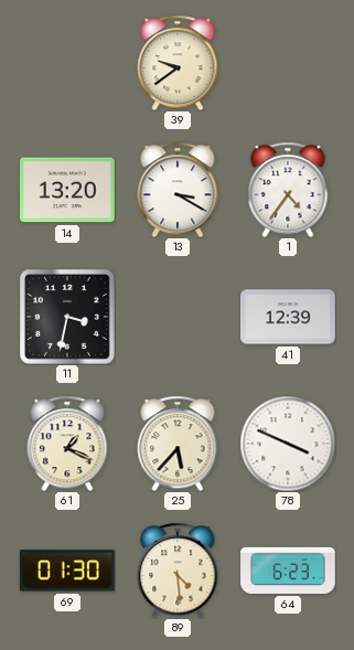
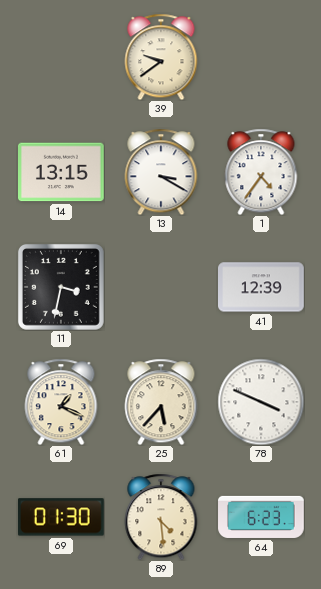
14: 13:20 -> 13:15
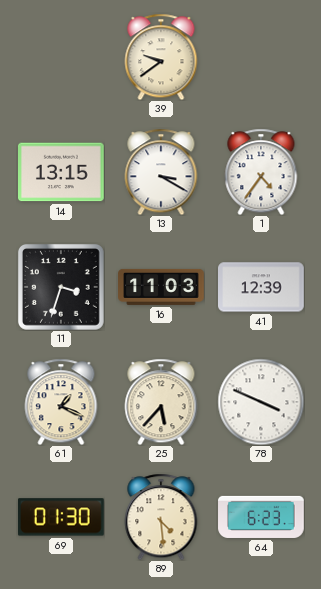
11: 3:32 -> 3:33
16: none -> 11:03
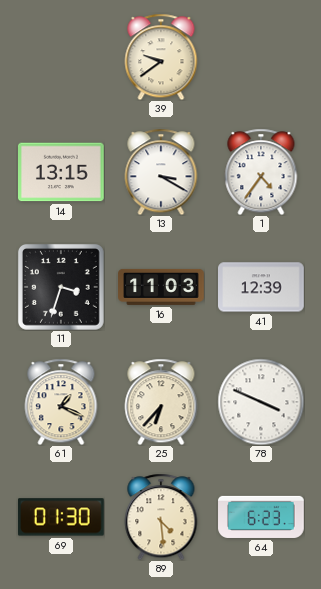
25: 5:37 -> 6:37
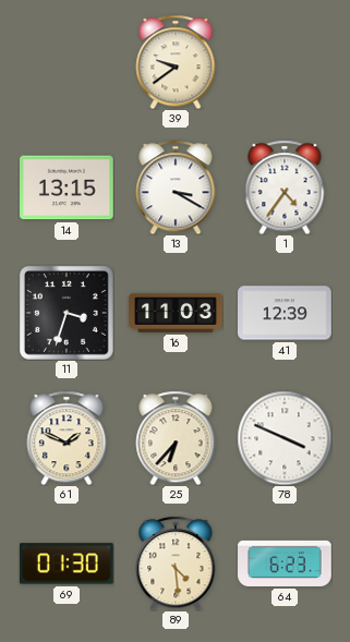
61: 1:19 -> 1:49
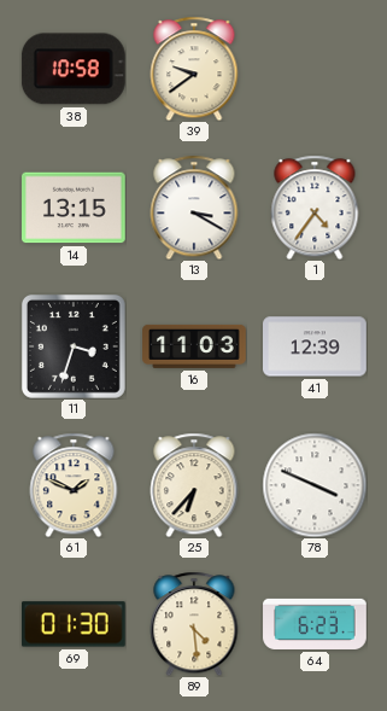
38: none -> 10:58
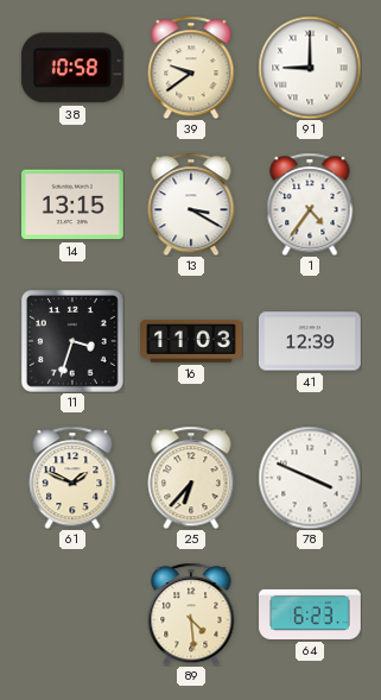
91: none -> 9:00
69: 01:30 -> none
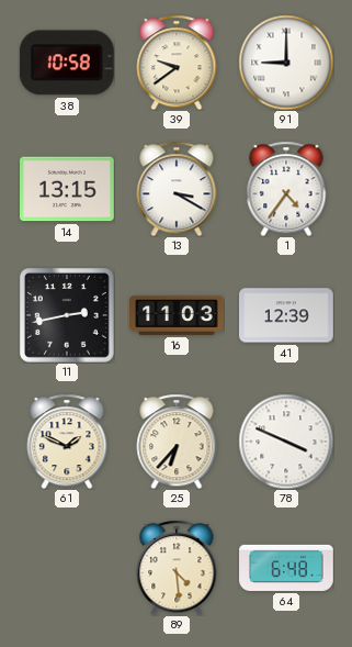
11: 3:33 -> 2:43
64: 6:23 -> 6:48
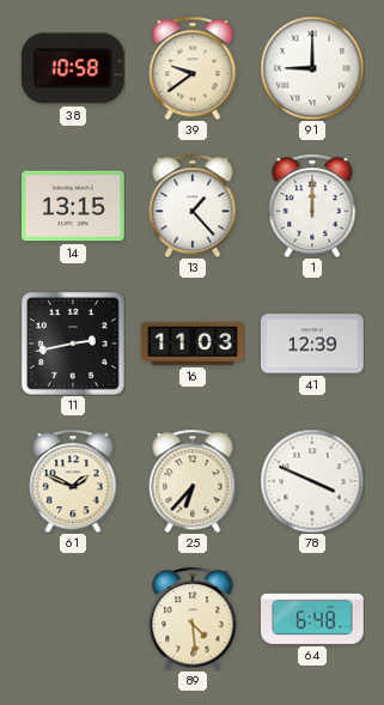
13: 3:20 -> 1:23
1: 4:36 -> 12:00
